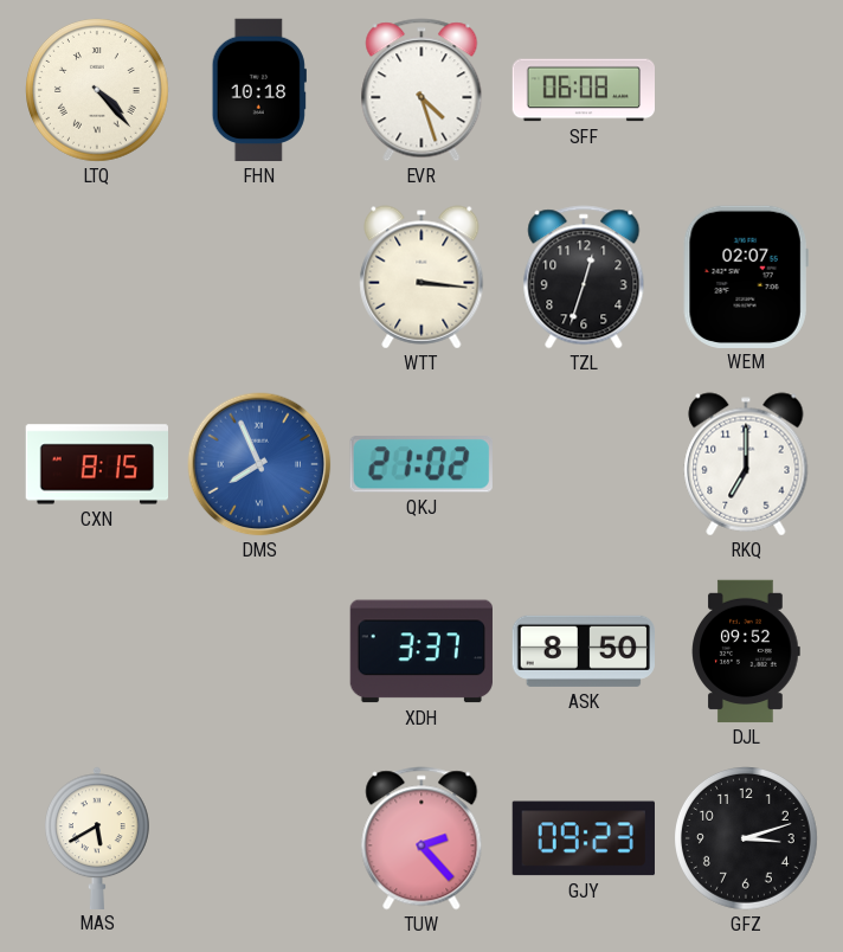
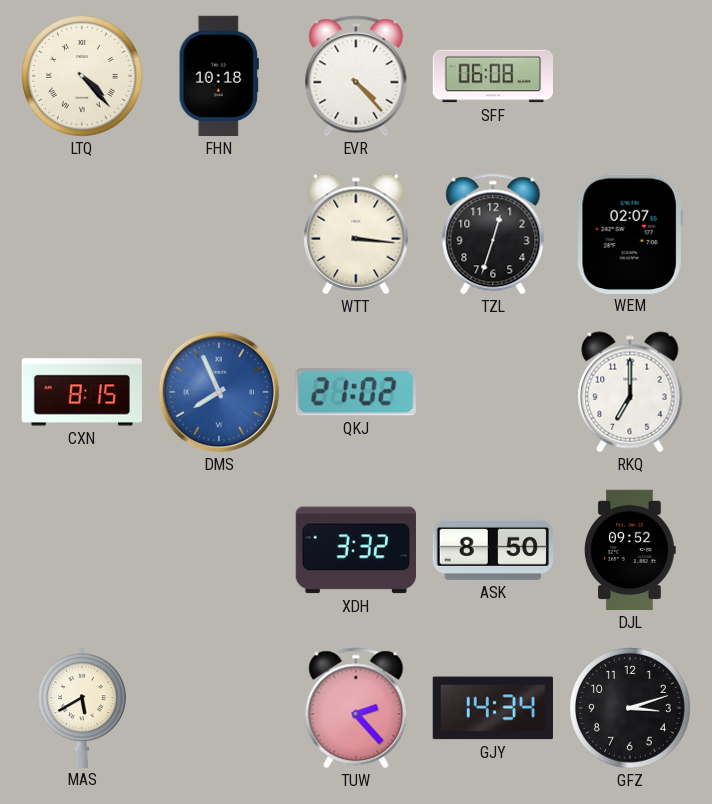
EVR: 4:27 -> 4:23
XDH: 3:37 -> 3:32
GJY: 09:23 -> 14:34
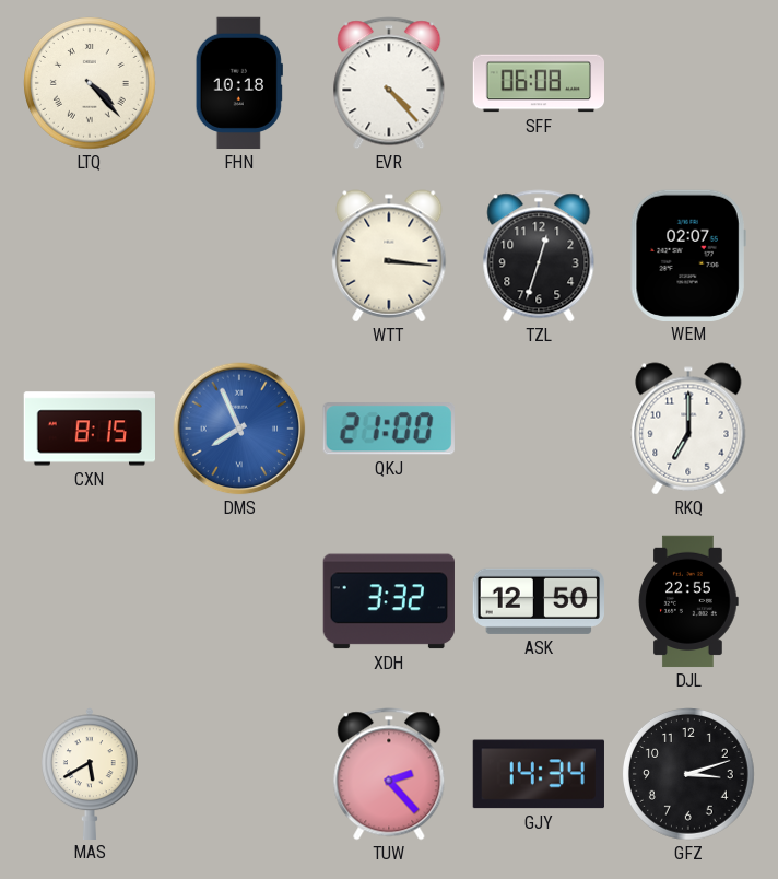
QKJ: 21:02 -> 21:00
ASK: 8:50 -> 12:50
DJL: 09:52 -> 22:55
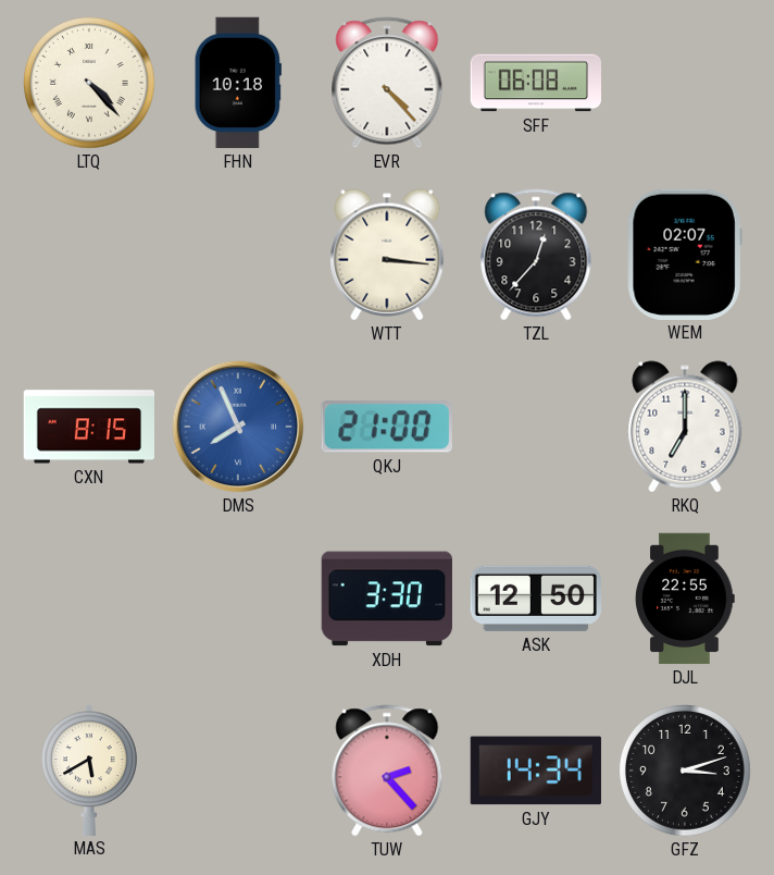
TZL: 12:33 -> 12:37
XDH: 3:32 -> 3:30
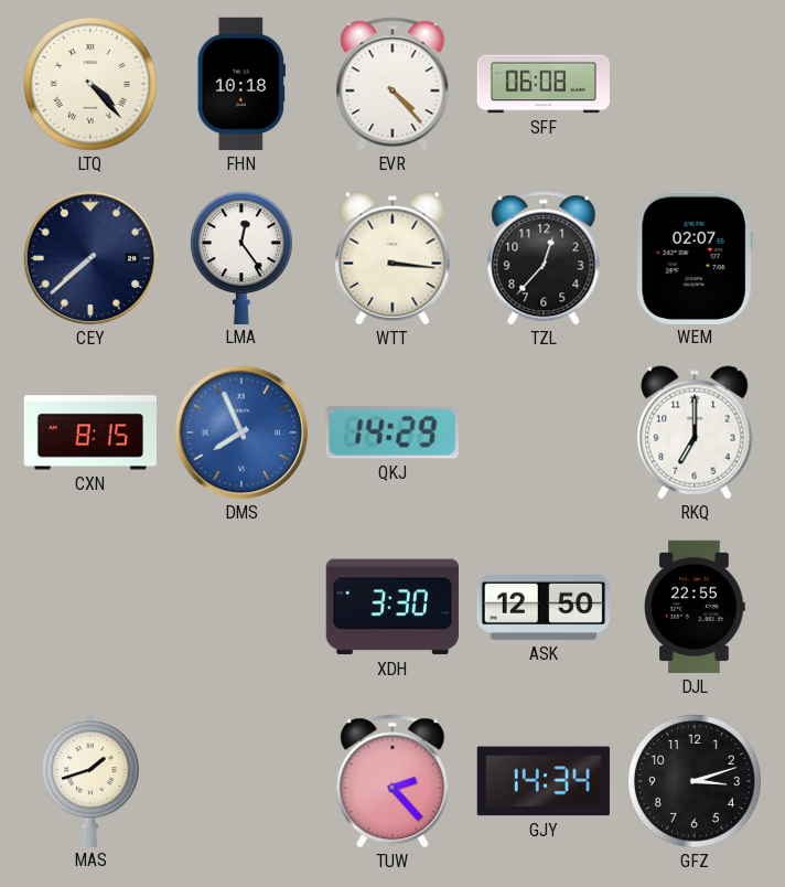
CEY: none -> 7:38
LMA: none -> 12:24
QKJ: 21:00 -> 14:29
MAS: 5:40 -> 1:42
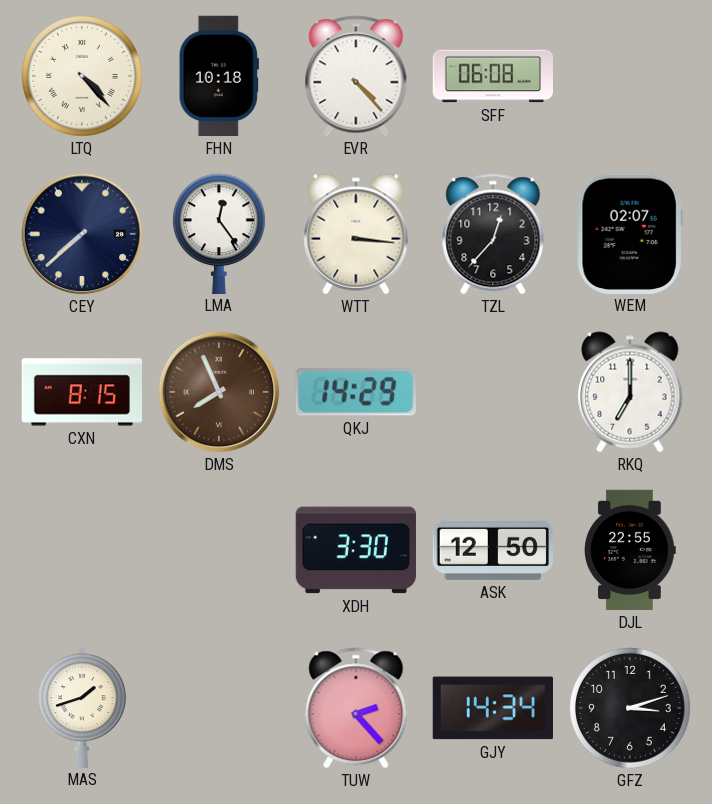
DMS dial: blue -> brown
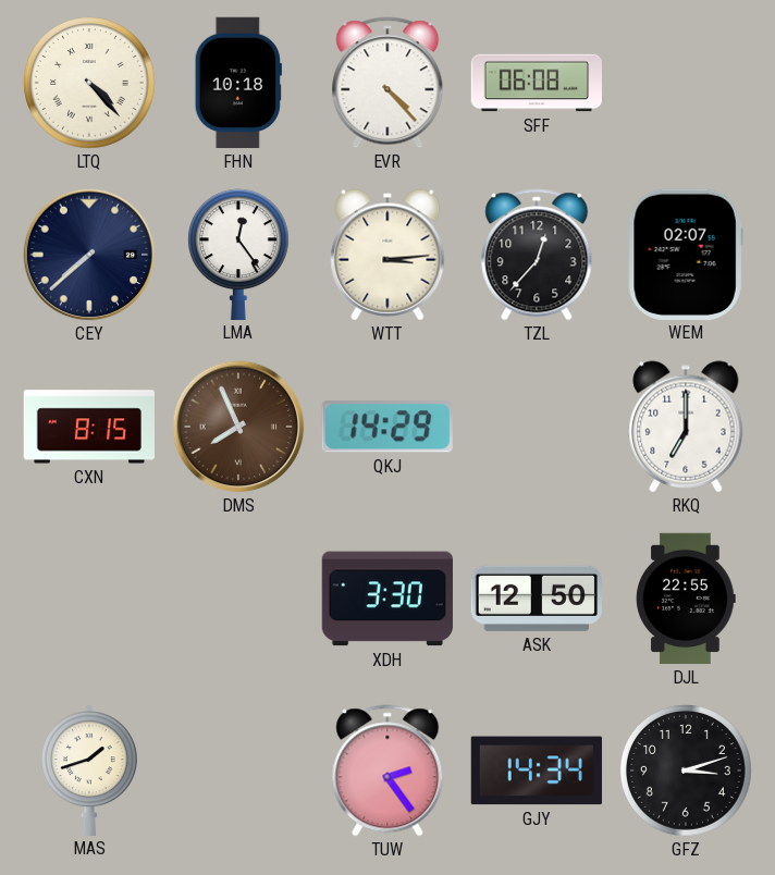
WTT: 3:16 -> 3:14
TUW: 2:23 -> 2:24
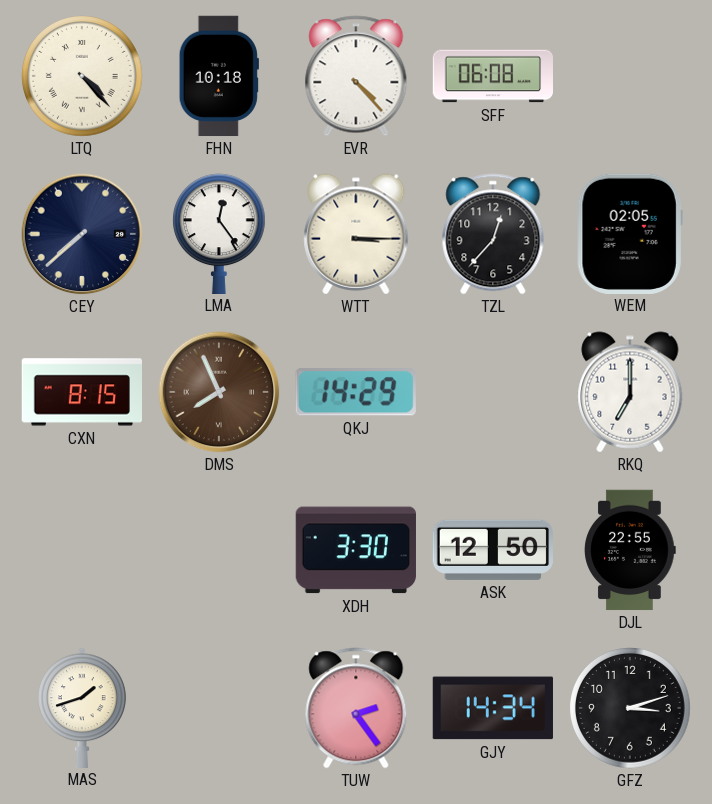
WTT: 3:14 -> 3:15
WEM: 02:07 -> 02:05
